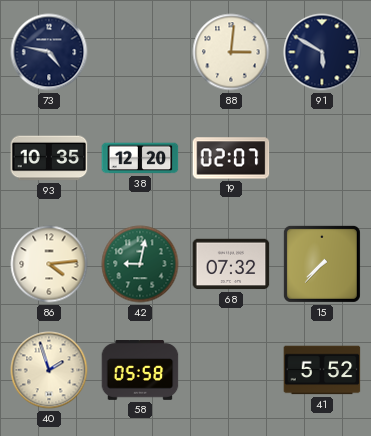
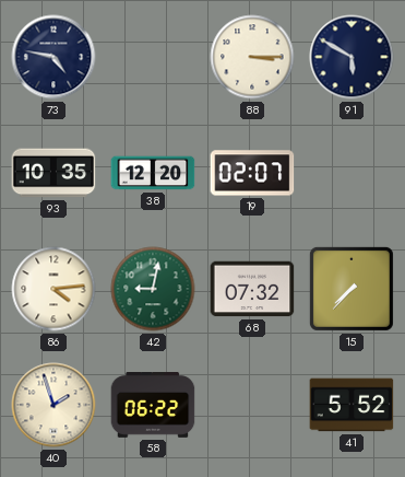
88: 3:01 -> 3:15
58: 05:58 -> 06:22
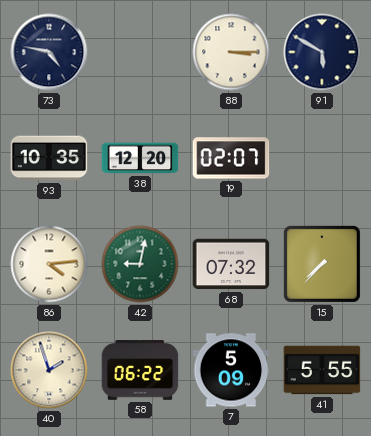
7: none -> 5:09
41: 5:52 -> 5:55
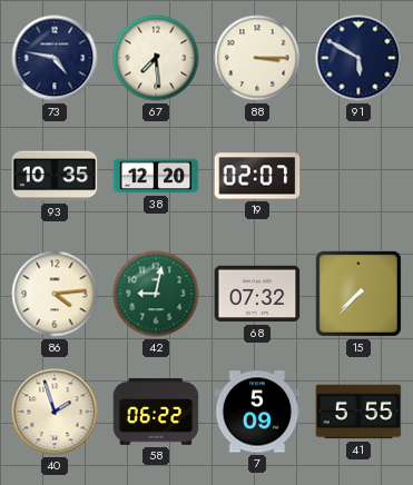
67: none -> 7:29
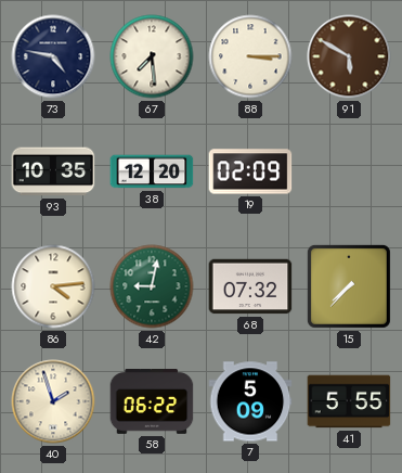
91 dial: navy -> brown
19: 02:07 -> 02:09
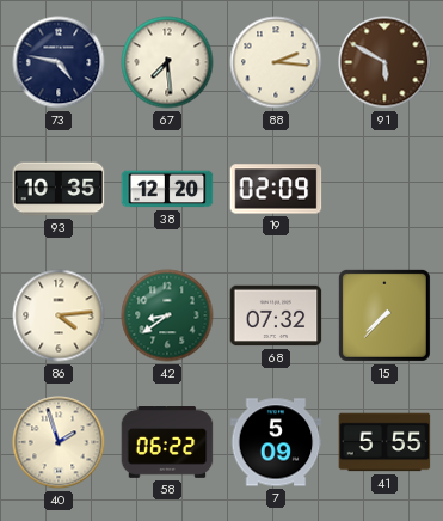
88: 3:15 -> 2:16
42: 9:02 -> 8:39
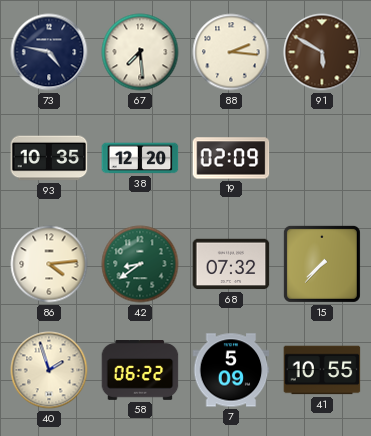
41: 5:55 -> 10:55
